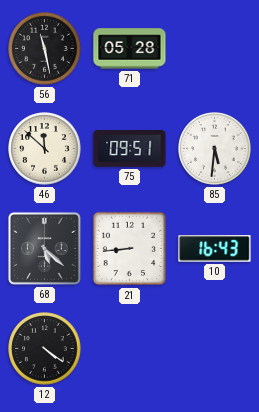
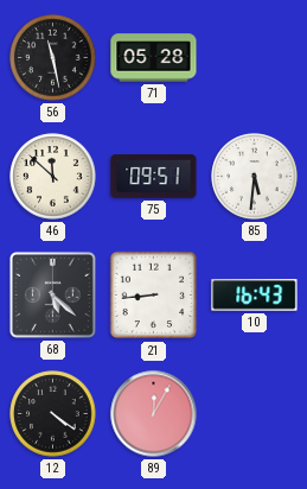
89: none -> 12:05
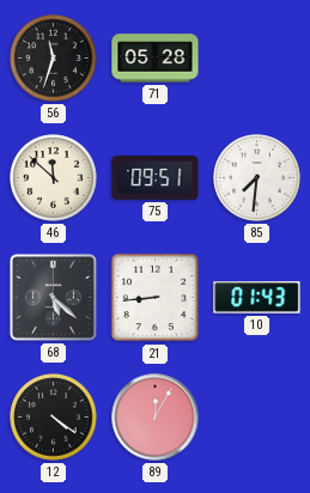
56: 11:28 -> 11:33
85: 5:31 -> 7:31
10: 16:43 -> 01:43
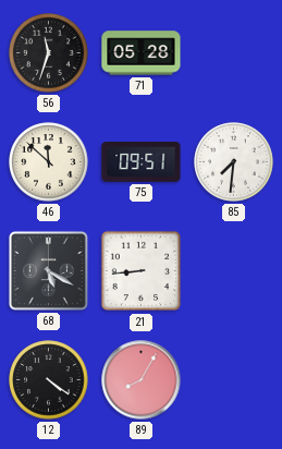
68: 5:22 -> 5:20
10: 01:43 -> none
89: 12:05 -> 8:05
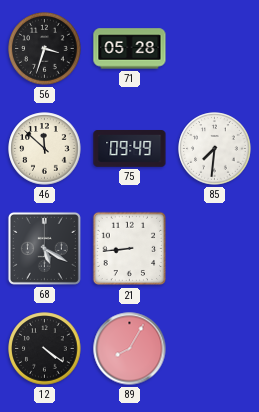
56: 11:33 -> 3:33
75: 09:51 -> 09:49
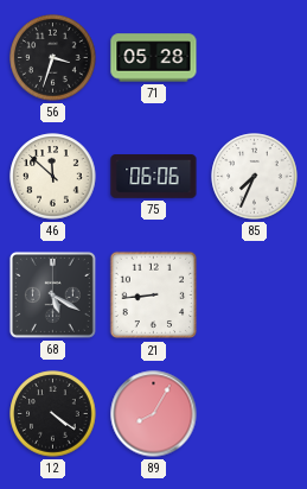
75: 09:49 -> 06:06
85: 7:31 -> 7:34
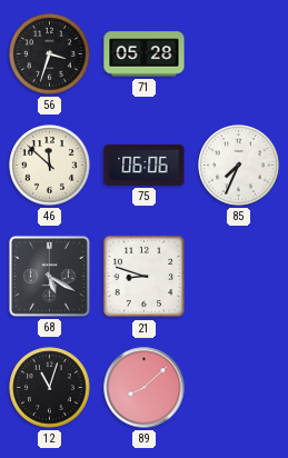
21: 8:44 -> 8:48
12: 4:21 -> 11:03
89: 8:05 -> 8:08
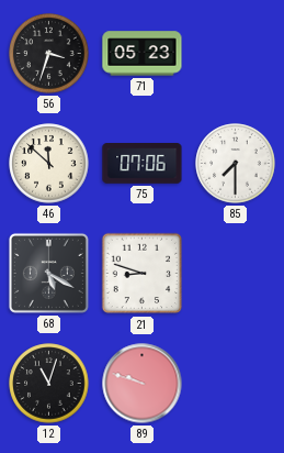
71: 05:28 -> 05:23
75: 06:06 -> 07:06
85: 7:34 -> 7:30
89: 8:08 -> 9:48
